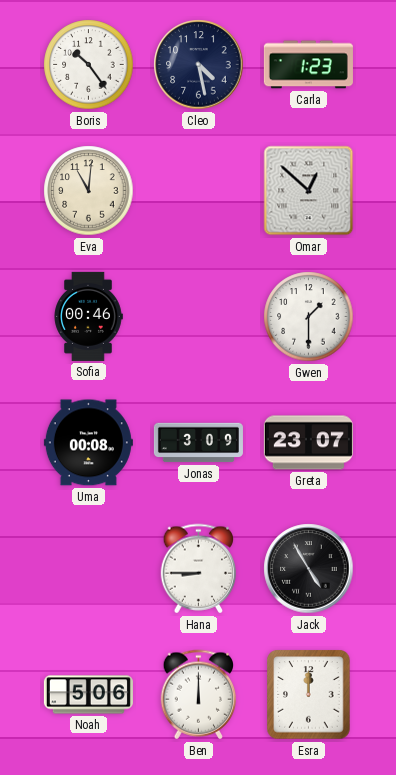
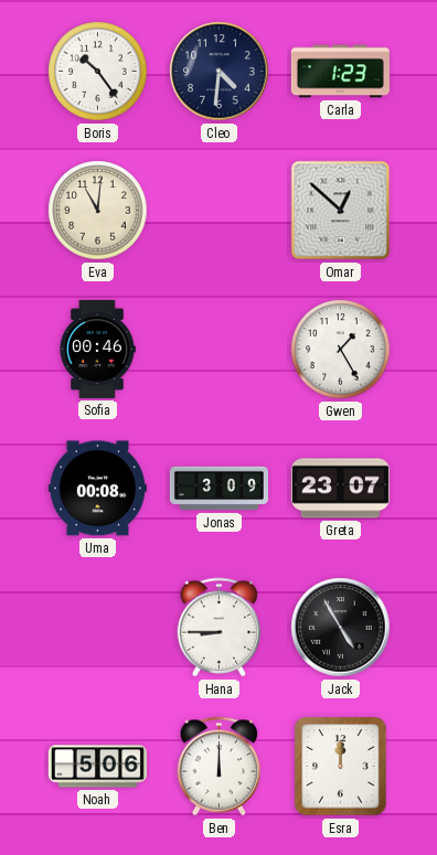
Cleo: 4:28 -> 4:31
Gwen: 1:30 -> 1:25
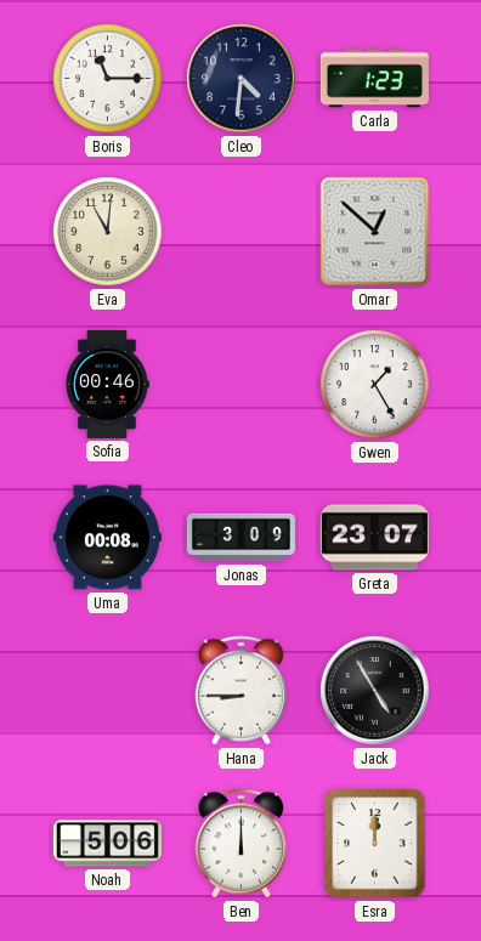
Boris: 10:24 -> 11:15
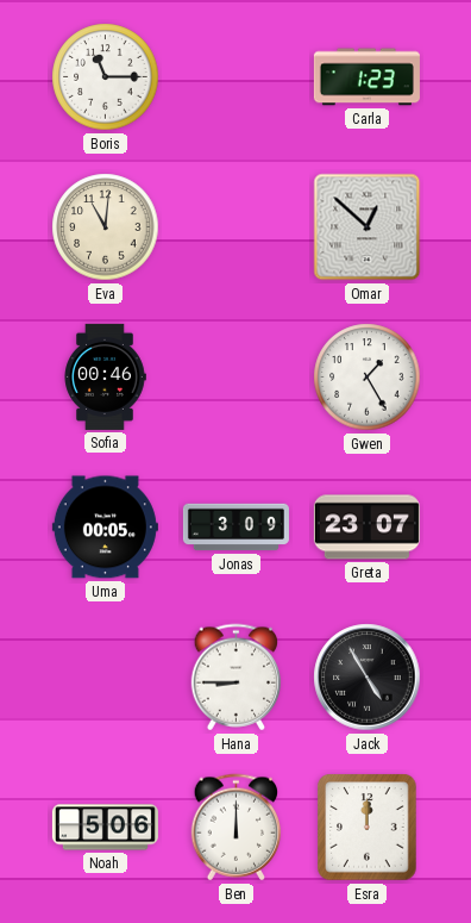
Cleo: 4:31 -> none
Uma: 00:08 -> 00:05
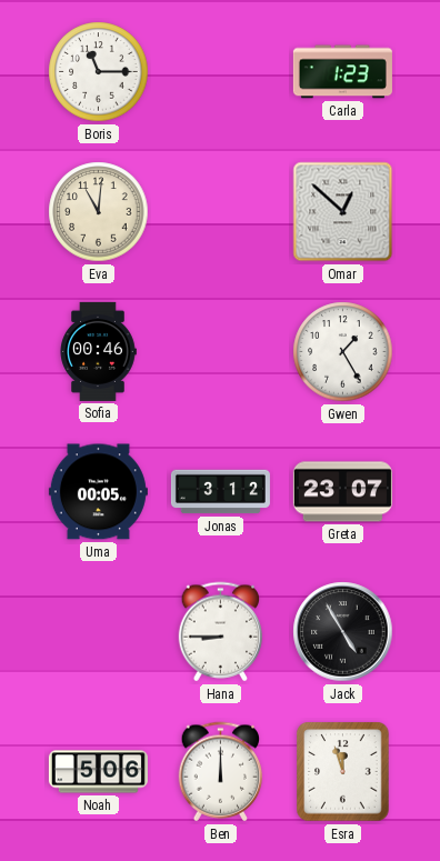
Jonas: 3:09 -> 3:12
Esra: 12:00 -> 11:57
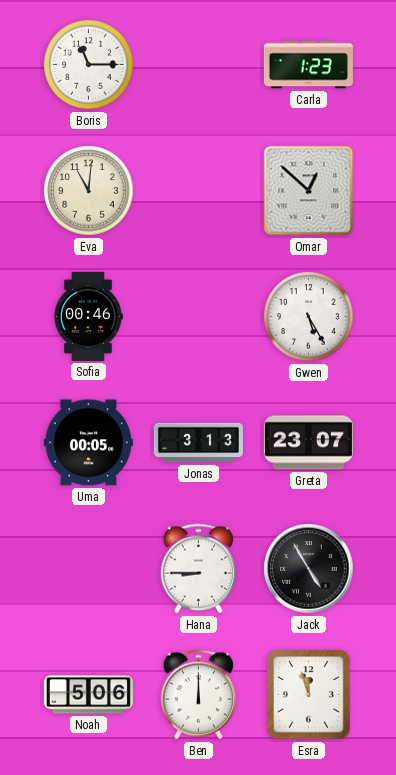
Gwen: 1:25 -> 5:25
Jonas: 3:12 -> 3:13
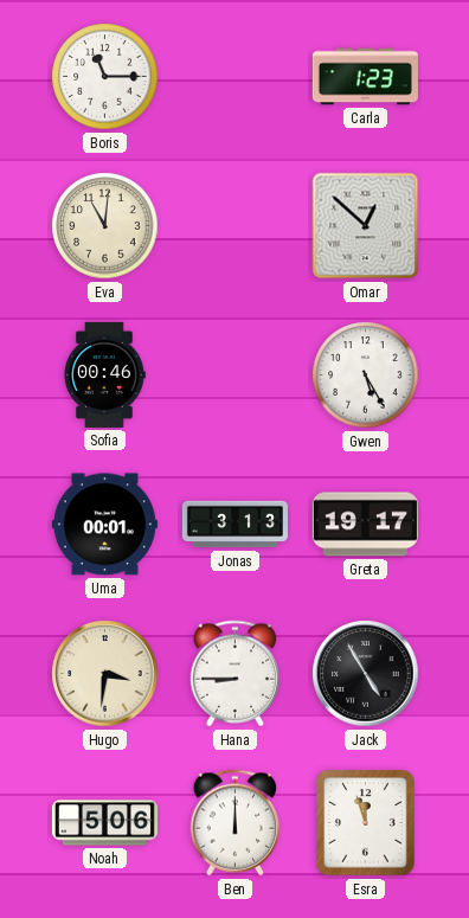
Uma: 00:05 -> 00:01
Greta: 23:07 -> 19:17
Hugo: none -> 3:31
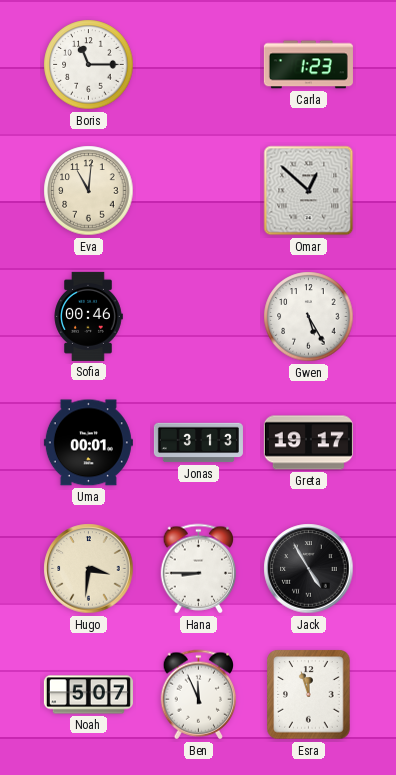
Noah: 5:06 -> 5:07
Ben: 12:00 -> 11:56
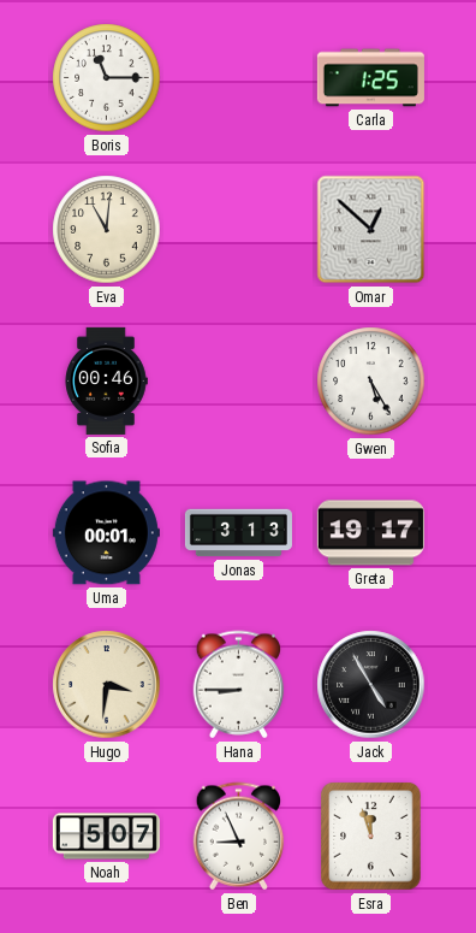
Carla: 1:23 -> 1:25
Ben: 11:56 -> 8:56
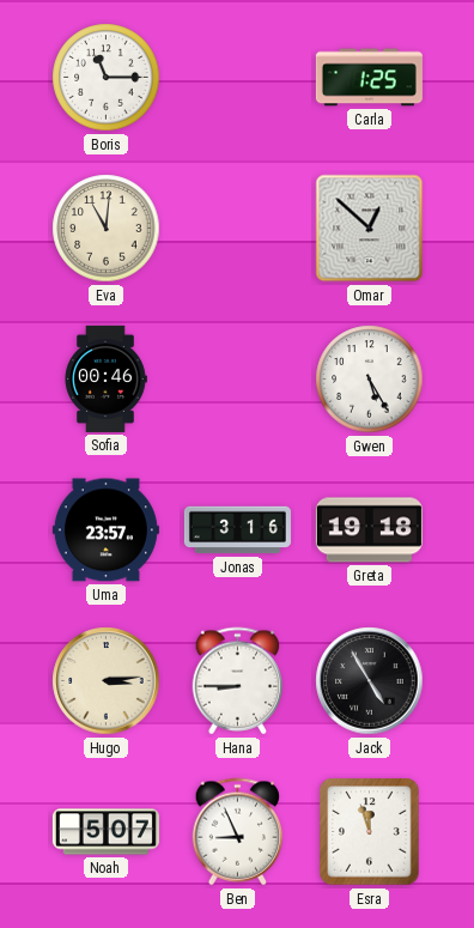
Uma: 00:01 -> 23:57
Jonas: 3:13 -> 3:16
Greta: 19:17 -> 19:18
Hugo: 3:31 -> 3:14
